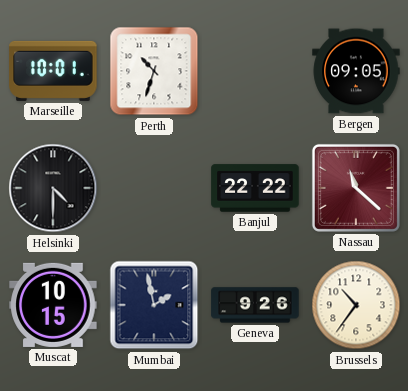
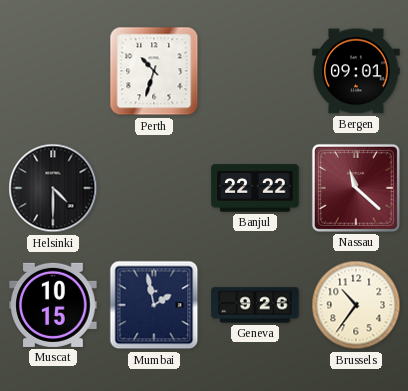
Marseille: 10:01 -> none
Bergen: 09:05 -> 09:01
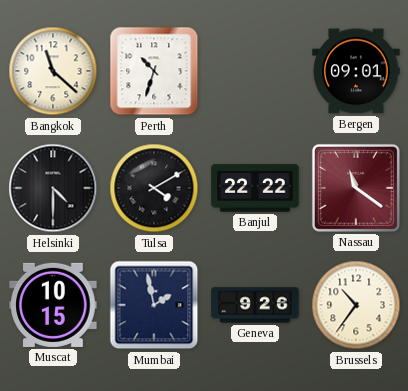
Bangkok: none -> 11:22
Tulsa: none -> 4:10
Nassau: 11:22 -> 11:21
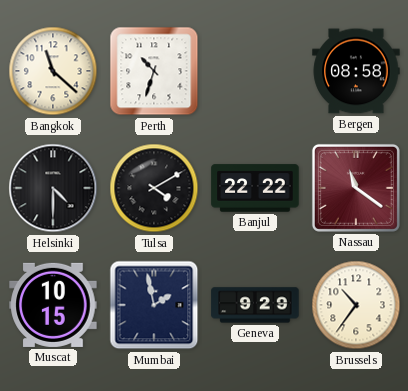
Bergen: 09:01 -> 08:58
Geneva: 9:26 -> 9:29
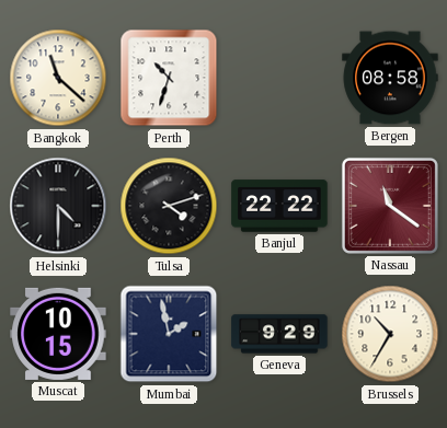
Tulsa: 4:10 -> 4:12
Brussels: 10:36 -> 10:35
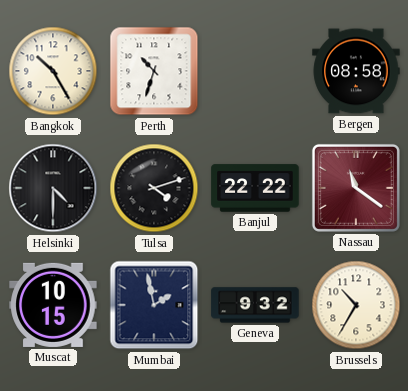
Bangkok: 11:22 -> 10:25
Geneva: 9:29 -> 9:32
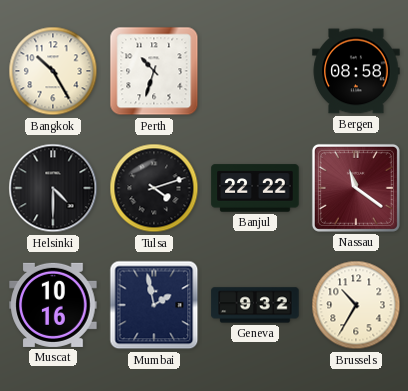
Muscat: 10:15 -> 10:16
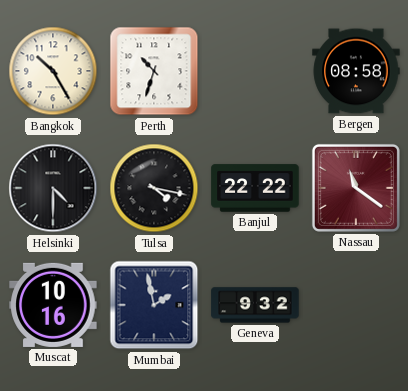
Tulsa: 4:12 -> 4:17
Brussels: 10:35 -> none
